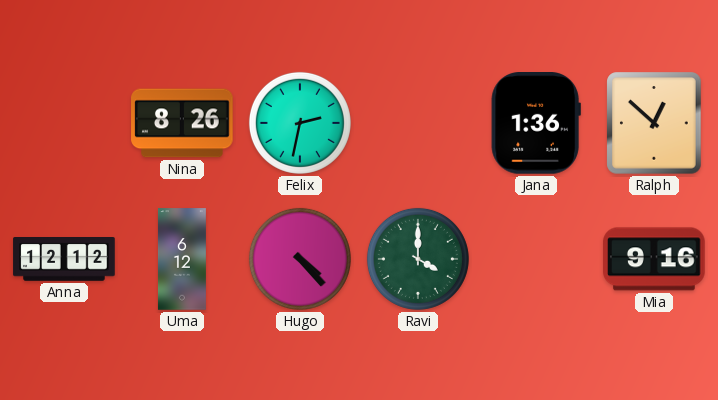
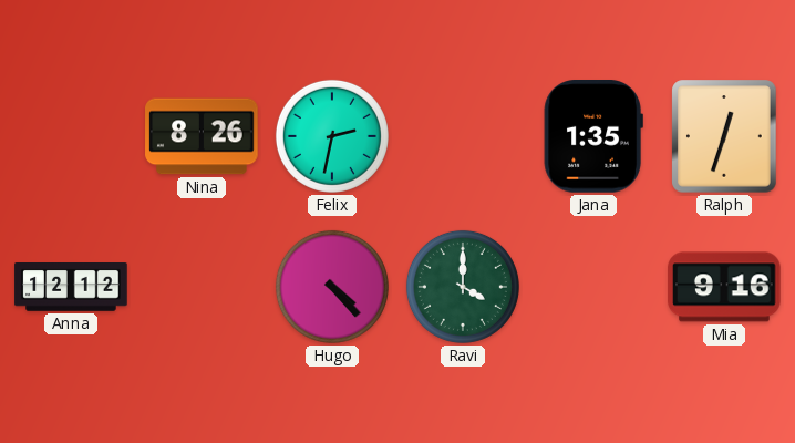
Jana: 1:36 -> 1:35
Ralph: 12:52 -> 12:33
Uma: 6:12 -> none
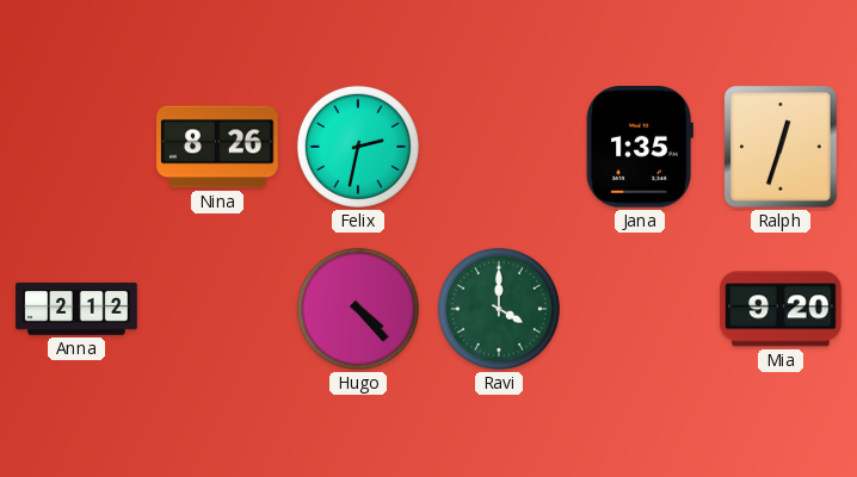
Anna: 12:12 -> 2:12
Mia: 9:16 -> 9:20
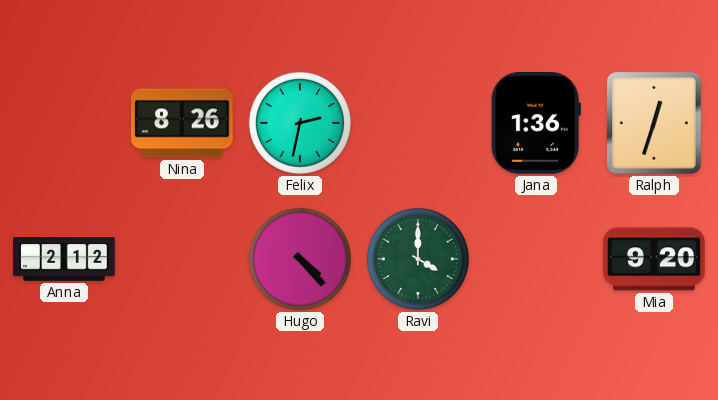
Jana: 1:35 -> 1:36
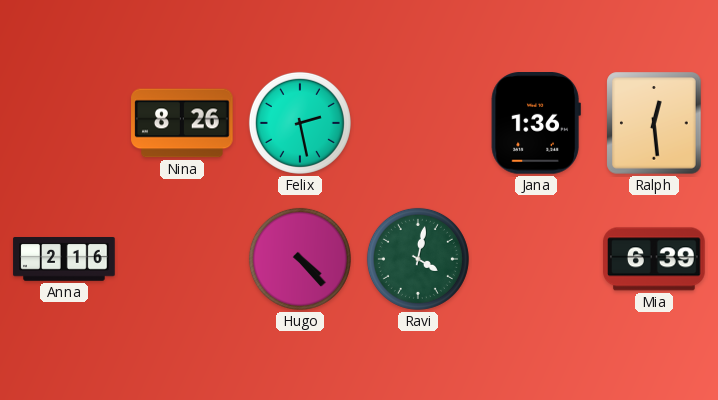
Felix: 2:32 -> 2:28
Ralph: 12:33 -> 12:29
Anna: 2:12 -> 2:16
Ravi: 4:00 -> 4:02
Mia: 9:20 -> 6:39
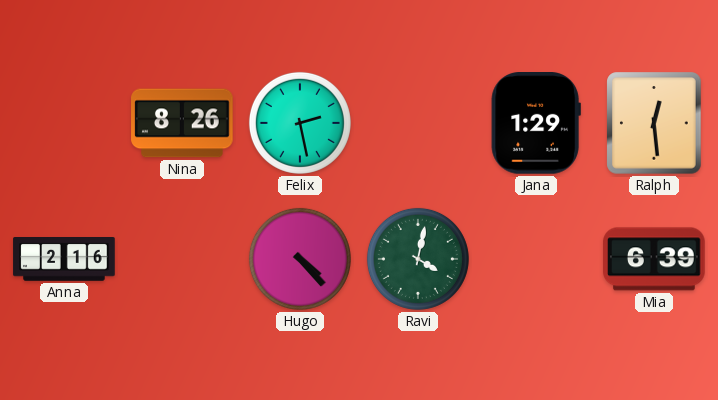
Jana: 1:36 -> 1:29
